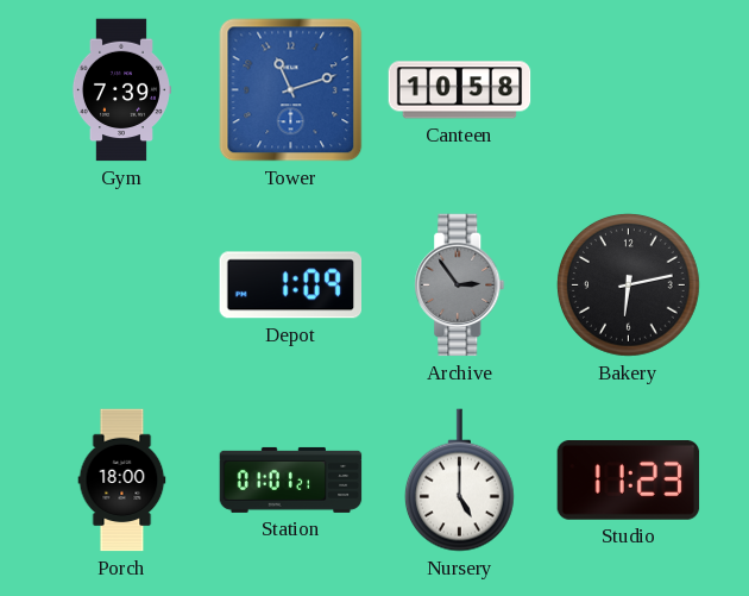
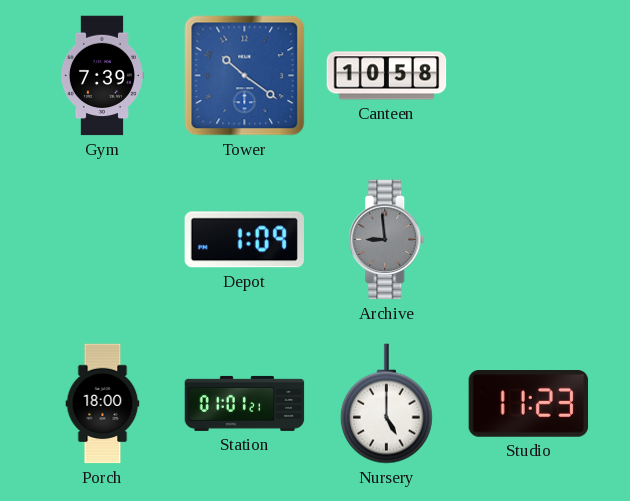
Tower: 11:12 -> 10:21
Archive: 2:54 -> 8:59
Bakery: 6:13 -> none
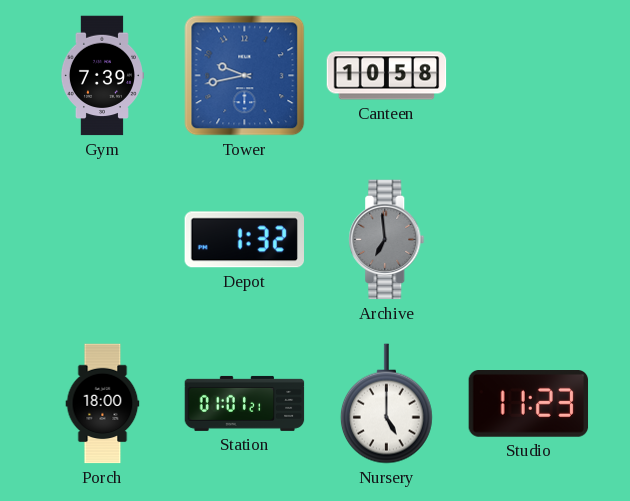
Tower: 10:21 -> 9:43
Depot: 1:09 -> 1:32
Archive: 8:59 -> 6:59
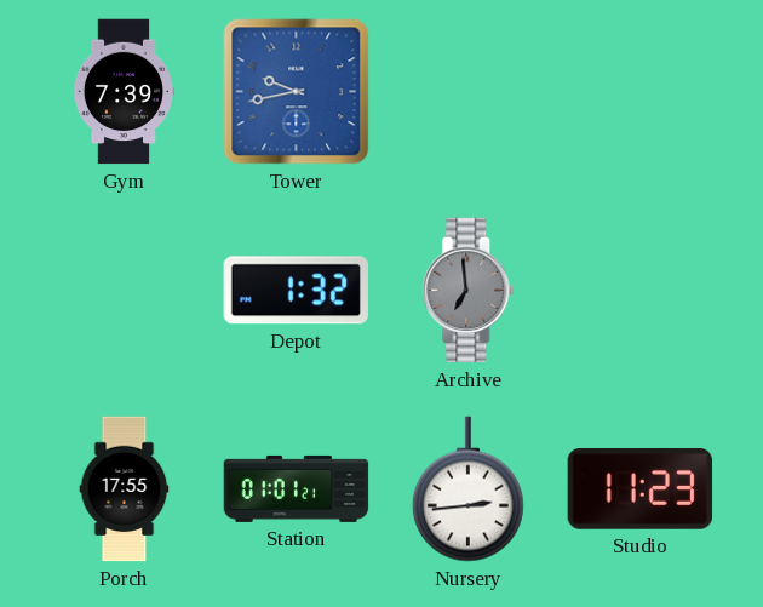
Canteen: 10:58 -> none
Porch: 18:00 -> 17:55
Nursery: 5:00 -> 2:44
